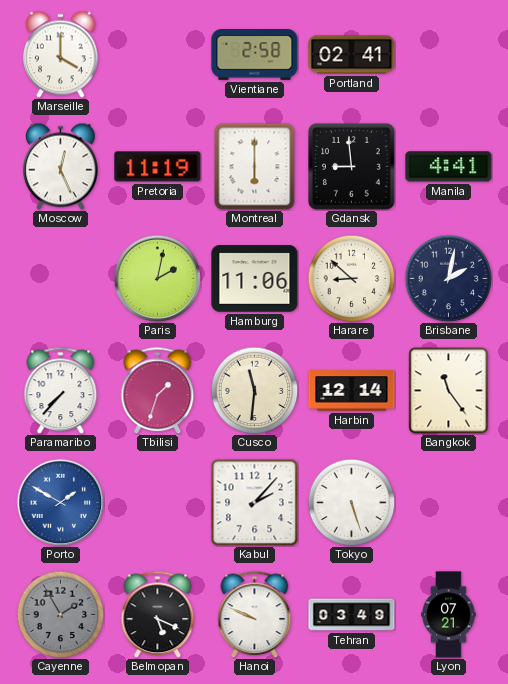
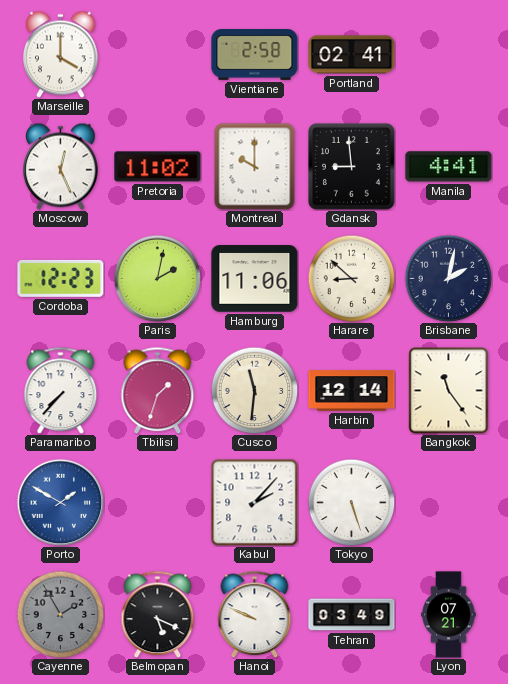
Pretoria: 11:19 -> 11:02
Montreal: 6:00 -> 10:00
Cordoba: none -> 12:23
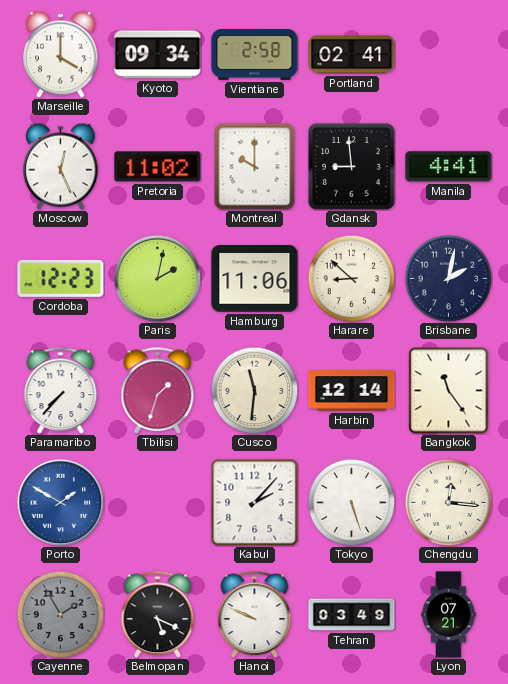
Kyoto: none -> 09:34
Chengdu: none -> 12:16
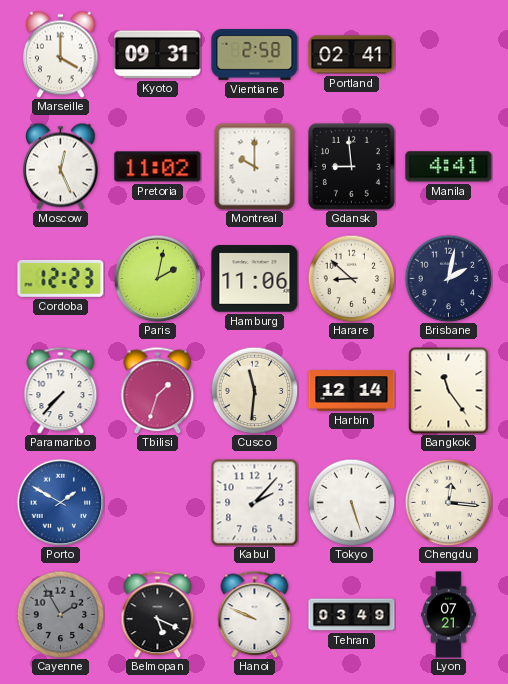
Kyoto: 09:34 -> 09:31
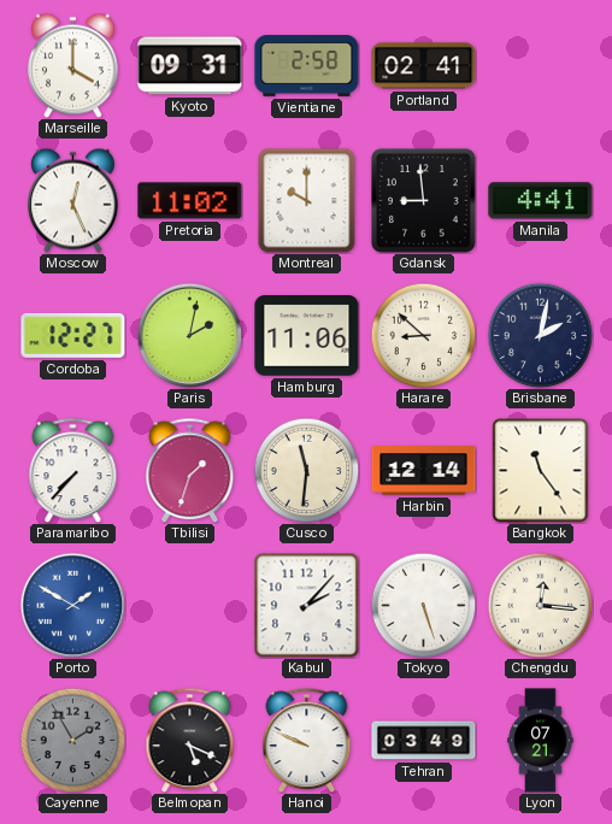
Cordoba: 12:23 -> 12:27
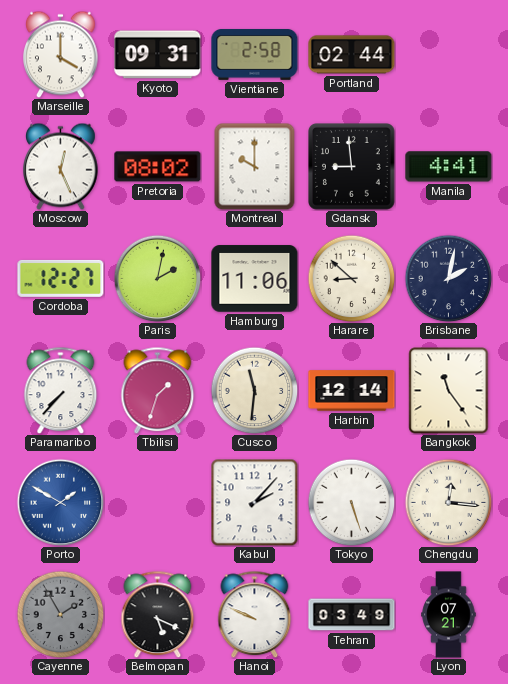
Portland: 02:41 -> 02:44
Pretoria: 11:02 -> 08:02
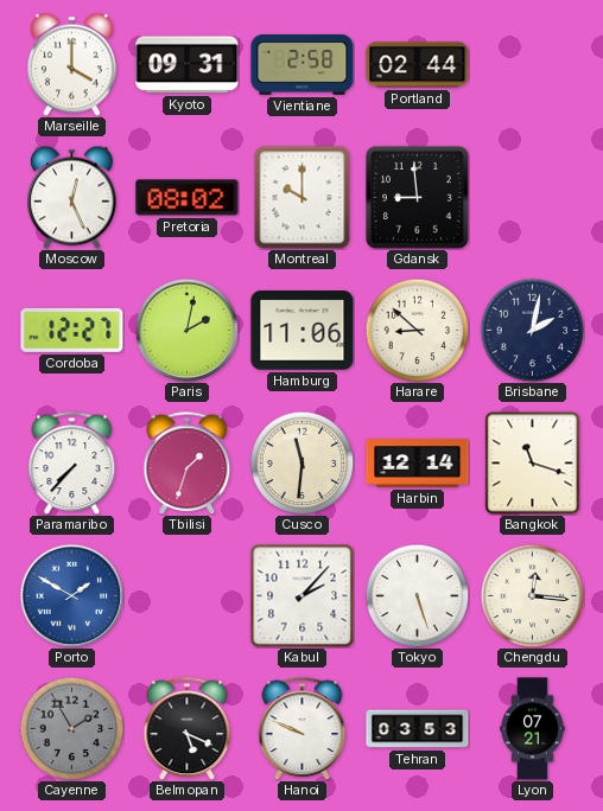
Manila: 4:41 -> none
Bangkok: 11:24 -> 11:18
Tehran: 03:49 -> 03:53
